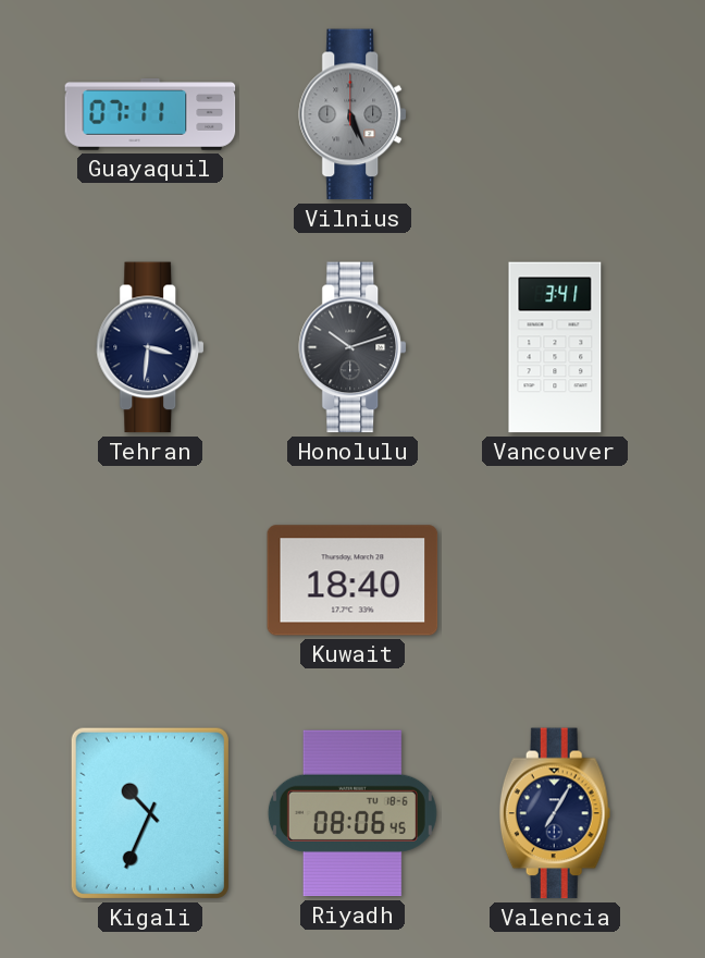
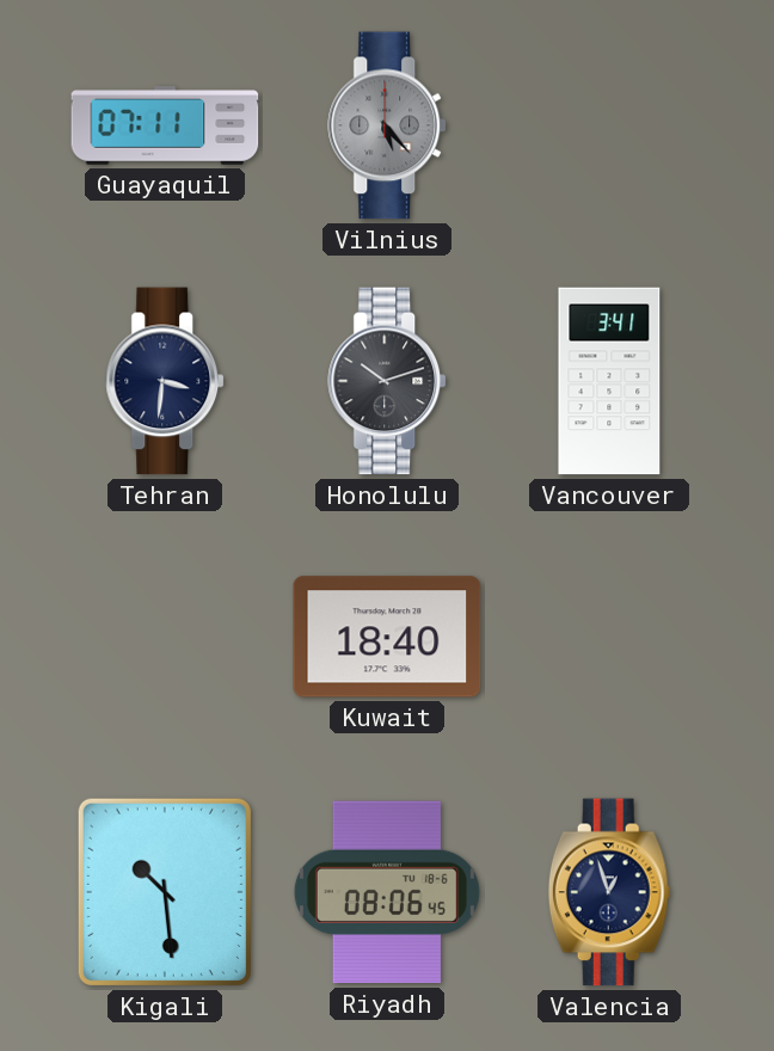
Vilnius: 5:26 -> 5:23
Kigali: 10:34 -> 10:29
Valencia: 7:05 -> 12:57
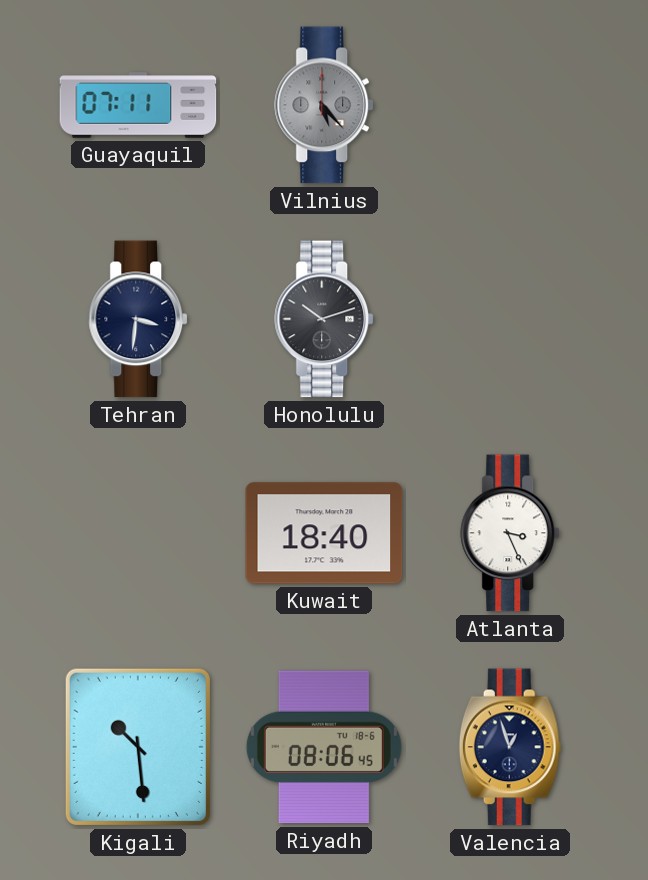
Vancouver: 3:41 -> none
Atlanta: none -> 3:26
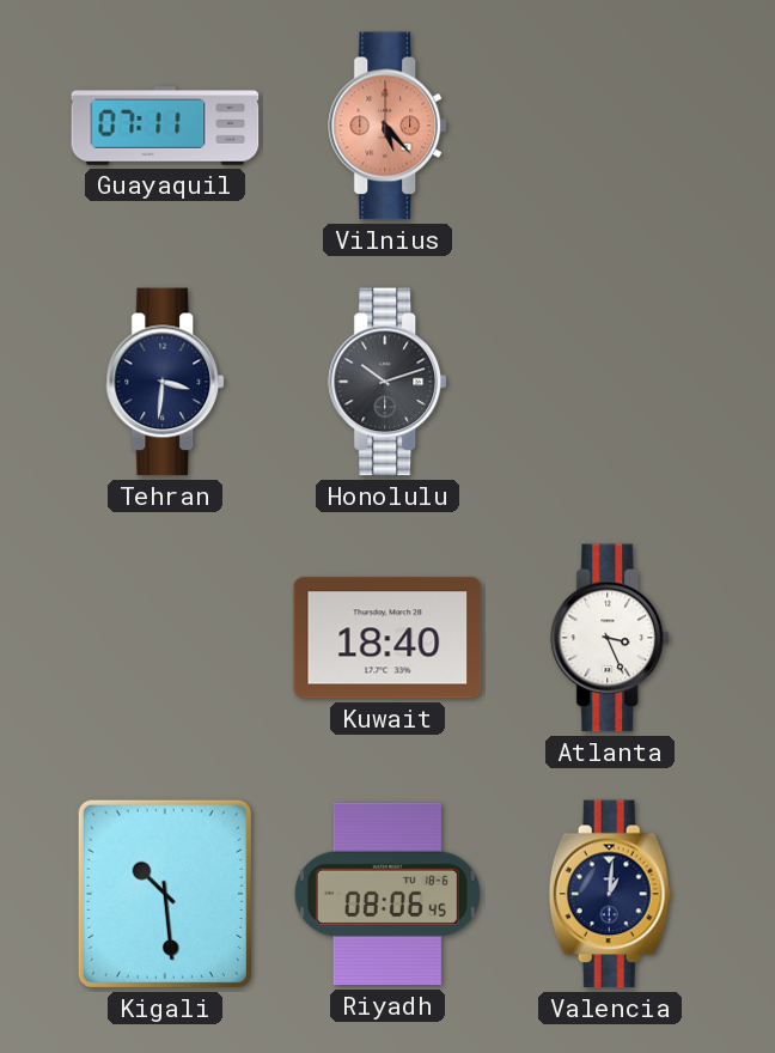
Vilnius dial: grey -> salmon
Valencia: 12:57 -> 1:01
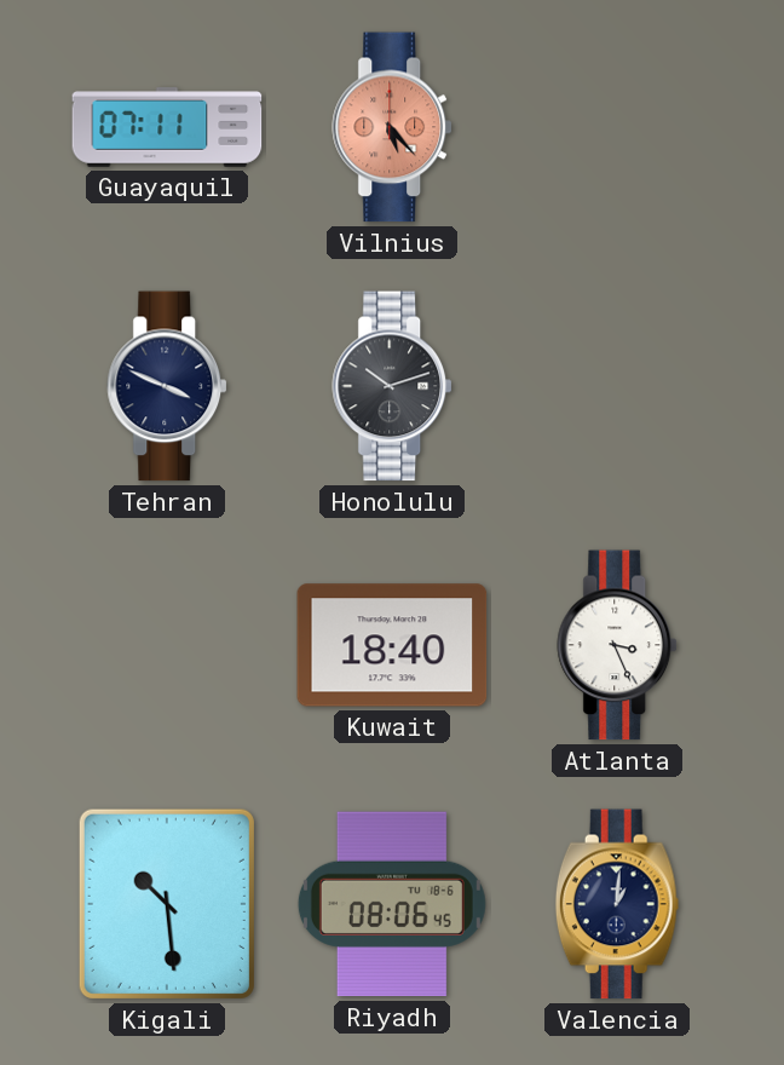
Tehran: 3:31 -> 3:49
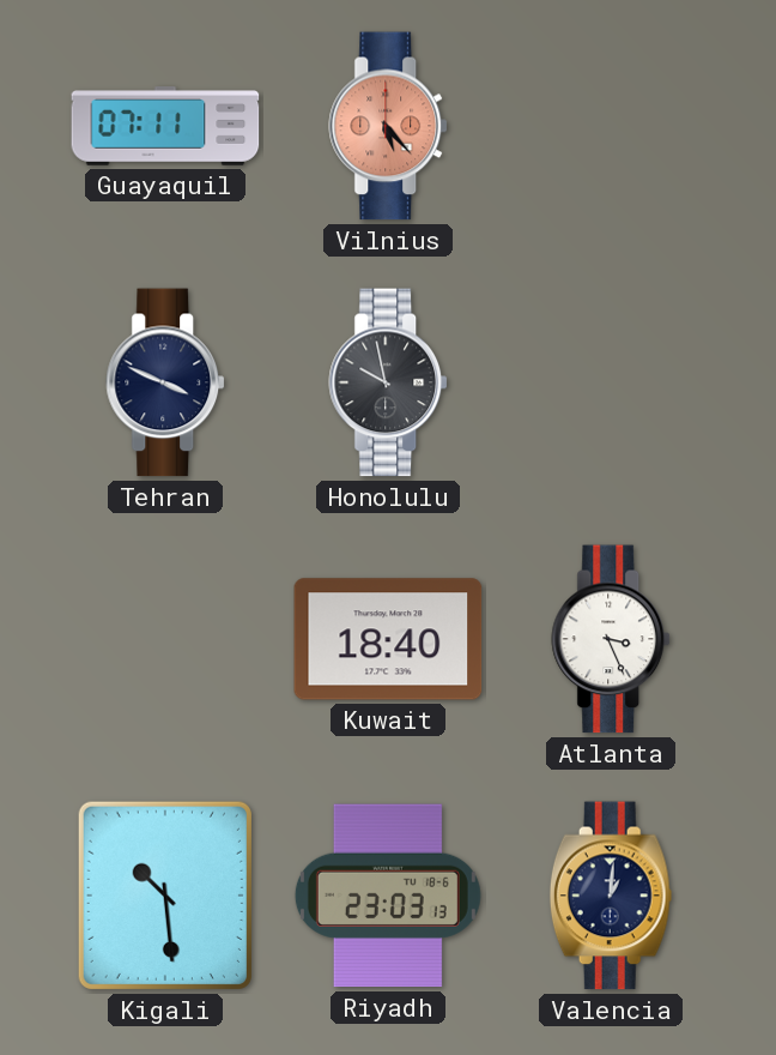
Honolulu: 10:12 -> 9:58
Riyadh: 08:06 -> 23:03
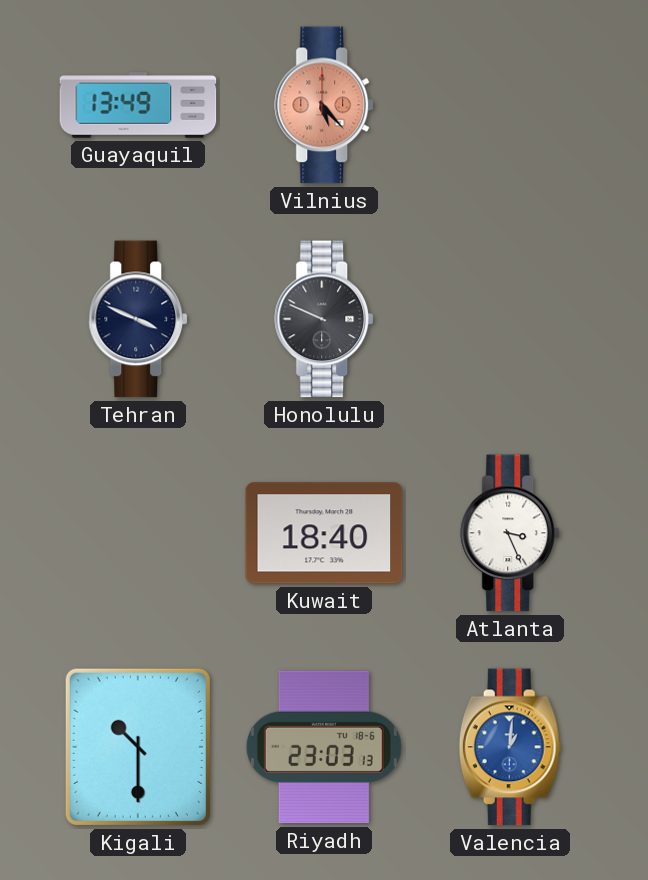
Guayaquil: 07:11 -> 13:49
Honolulu: 9:58 -> 9:49
Kigali: 10:29 -> 10:30
Valencia dial: navy -> blue
